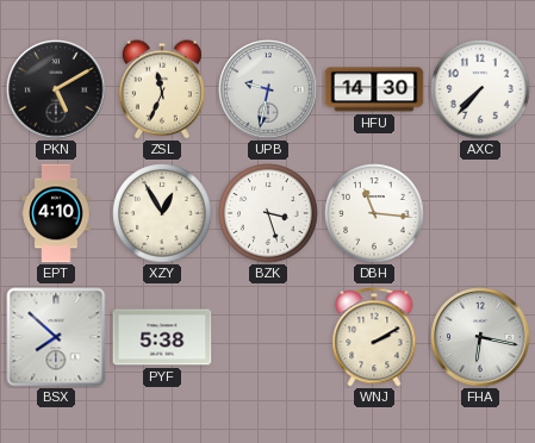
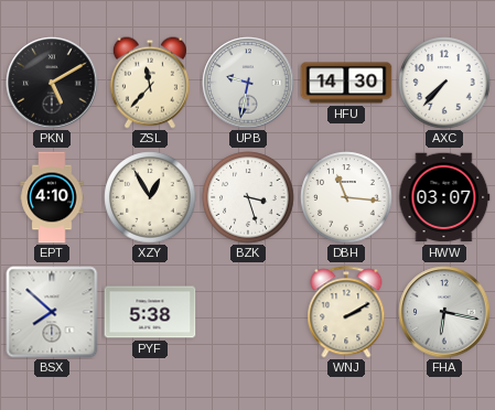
ZSL: 11:34 -> 11:37
HWW: none -> 03:07
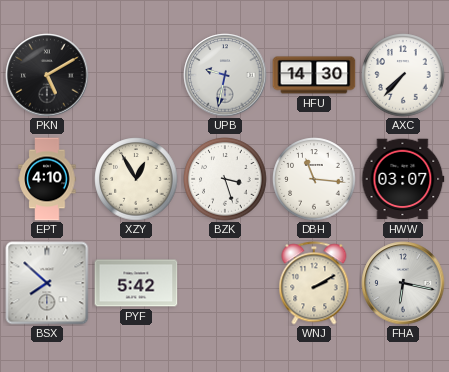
ZSL: 11:37 -> none
PYF: 5:38 -> 5:42
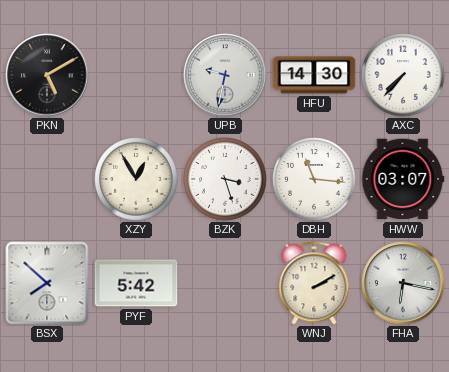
EPT: 4:10 -> none
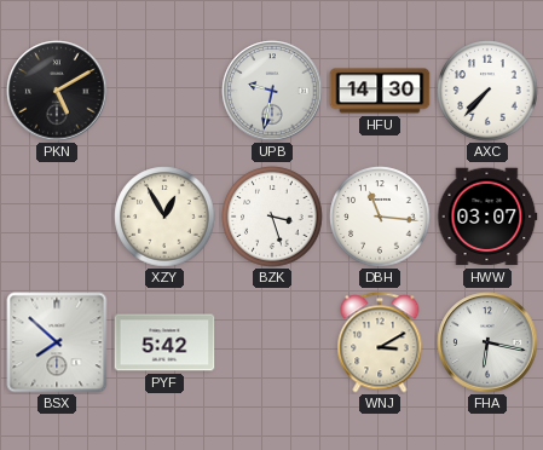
WNJ: 2:10 -> 3:10
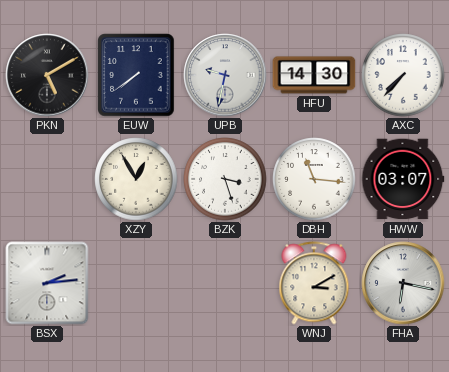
EUW: none -> 7:39
BSX: 7:52 -> 2:14
PYF: 5:42 -> none
